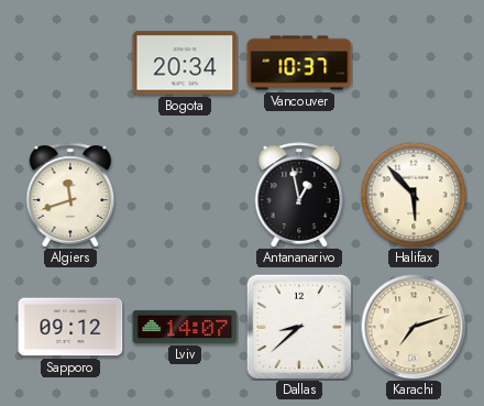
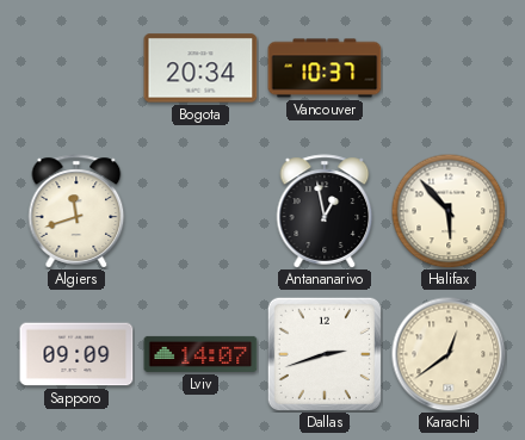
Sapporo: 09:12 -> 09:09
Dallas: 8:38 -> 2:42
Karachi: 7:12 -> 12:39
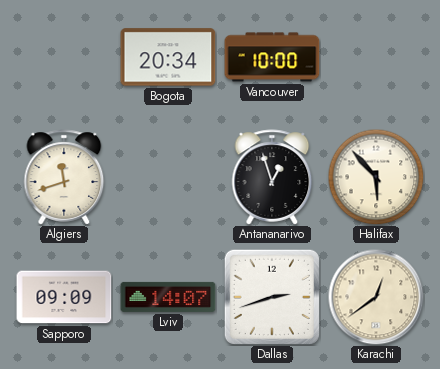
Vancouver: 10:37 -> 10:00
Antananarivo: 12:58 -> 12:57
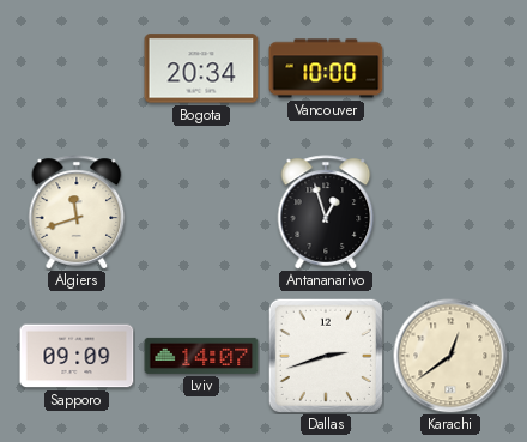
Halifax: 5:53 -> none
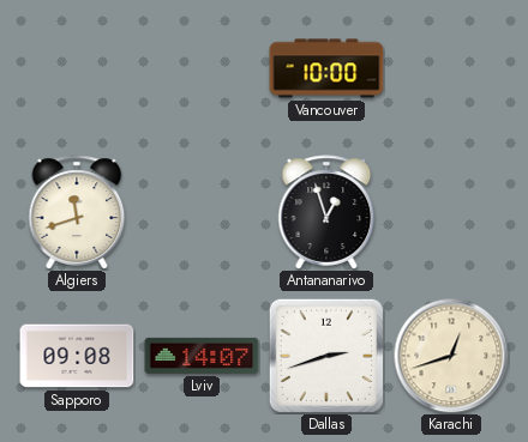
Bogota: 20:34 -> none
Sapporo: 09:09 -> 09:08
Karachi: 12:39 -> 12:42
